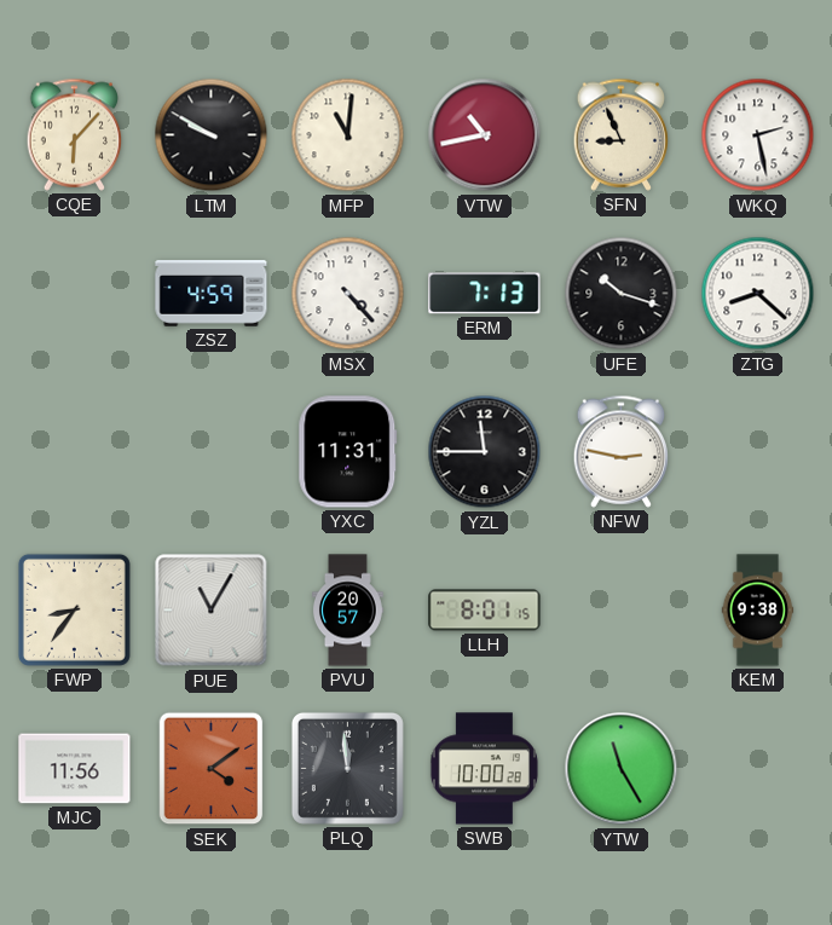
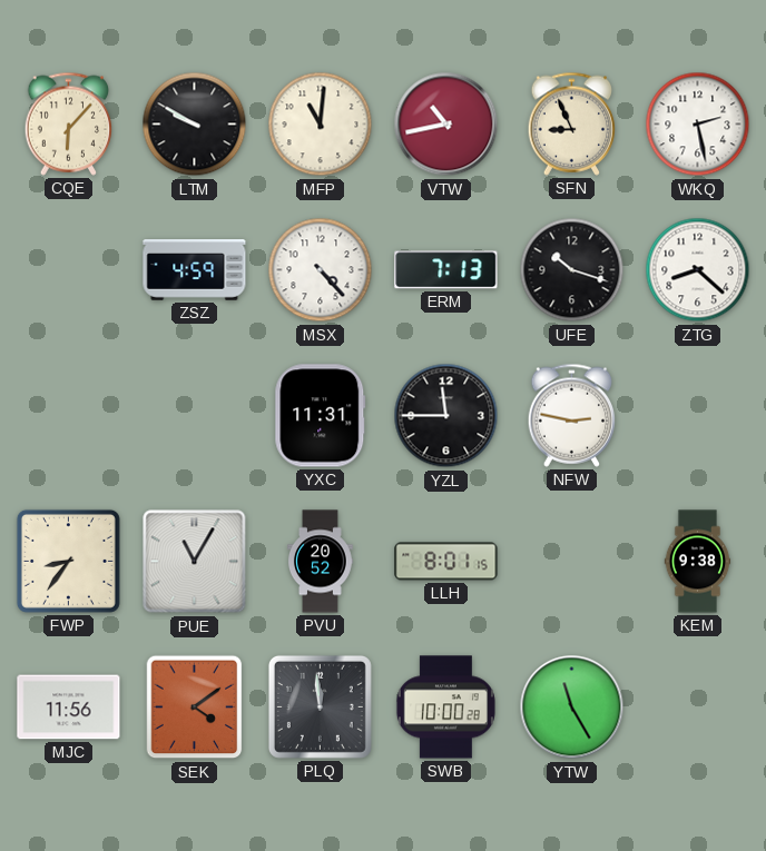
PVU: 20:57 -> 20:52
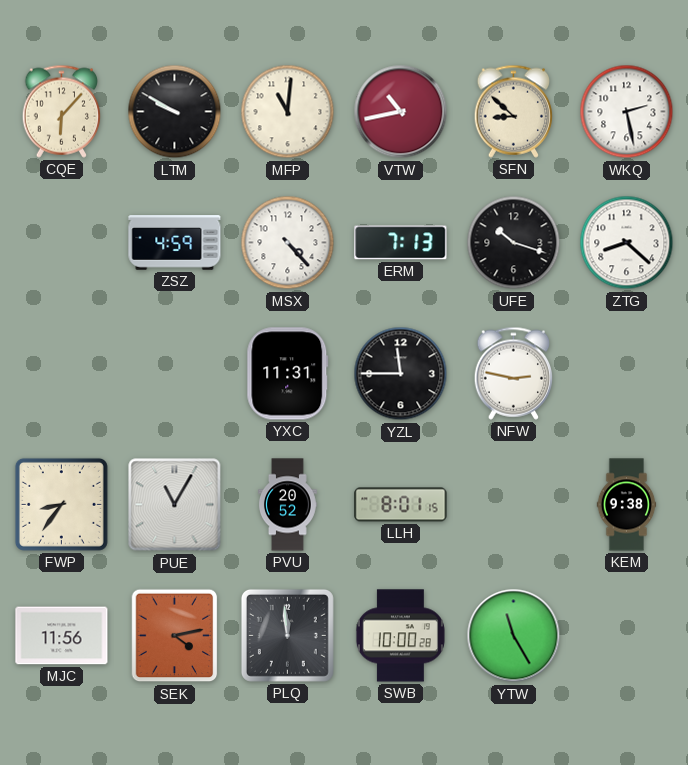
SFN: 8:56 -> 8:52
SEK: 4:09 -> 4:13
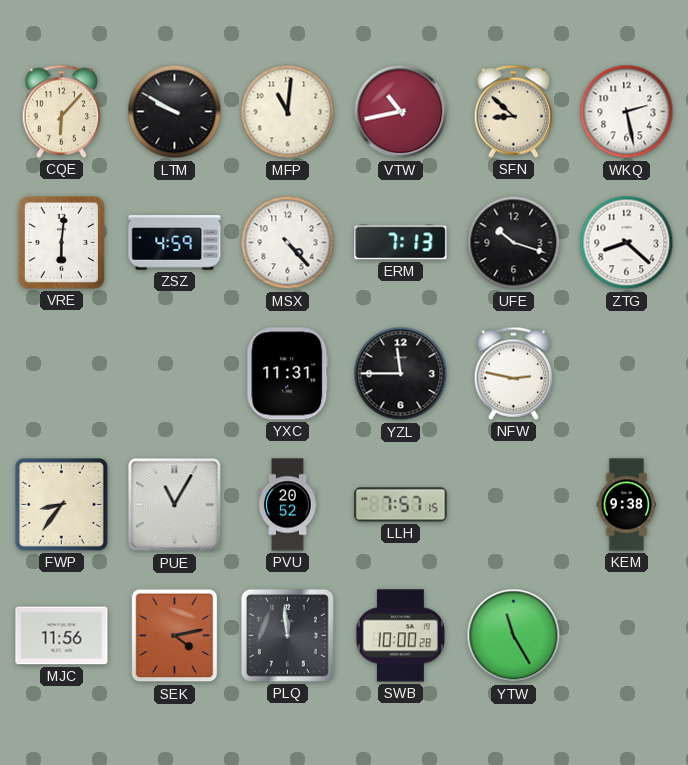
VRE: none -> 6:01
LLH: 8:01 -> 7:57
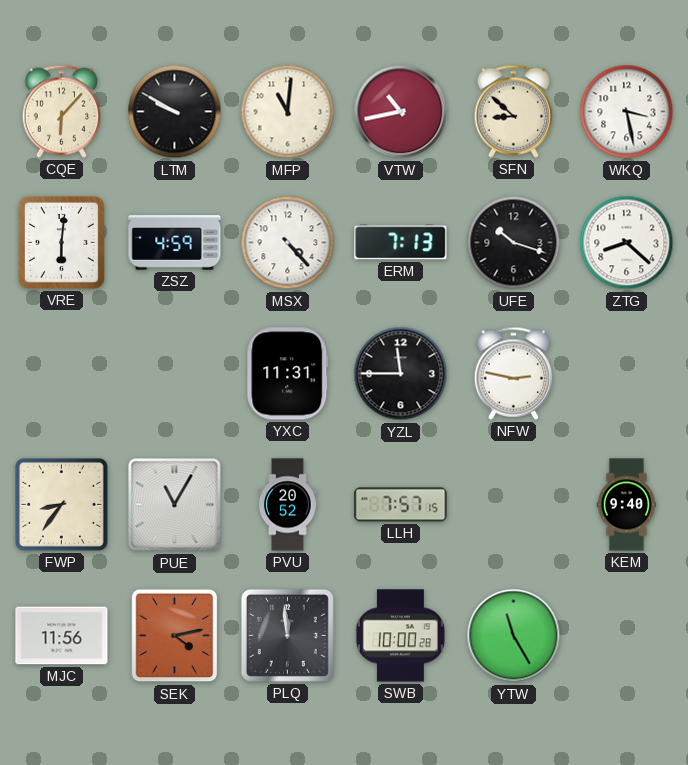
WKQ: 2:28 -> 3:28
KEM: 9:38 -> 9:40
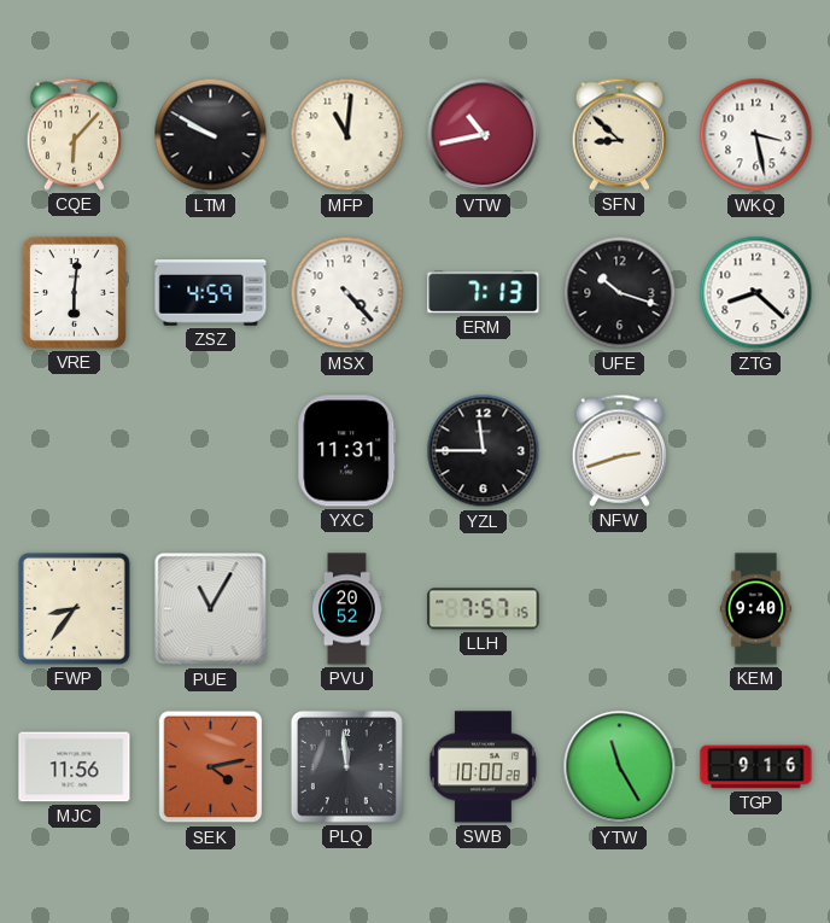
NFW: 2:47 -> 2:42
TGP: none -> 9:16
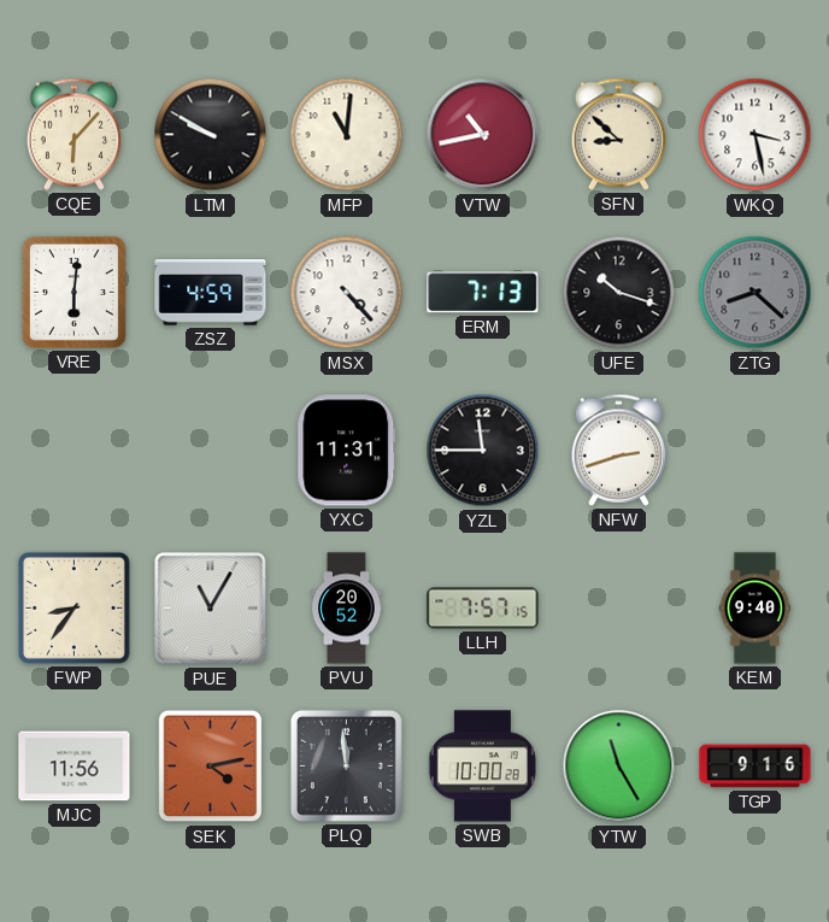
ZTG dial: white -> grey
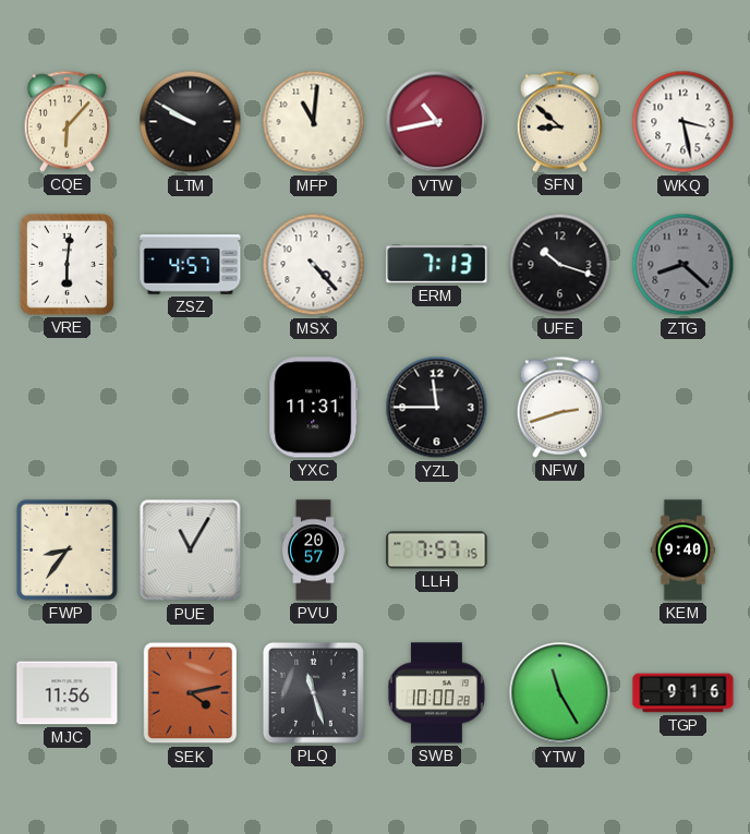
ZSZ: 4:59 -> 4:57
PVU: 20:52 -> 20:57
PLQ: 11:59 -> 11:27
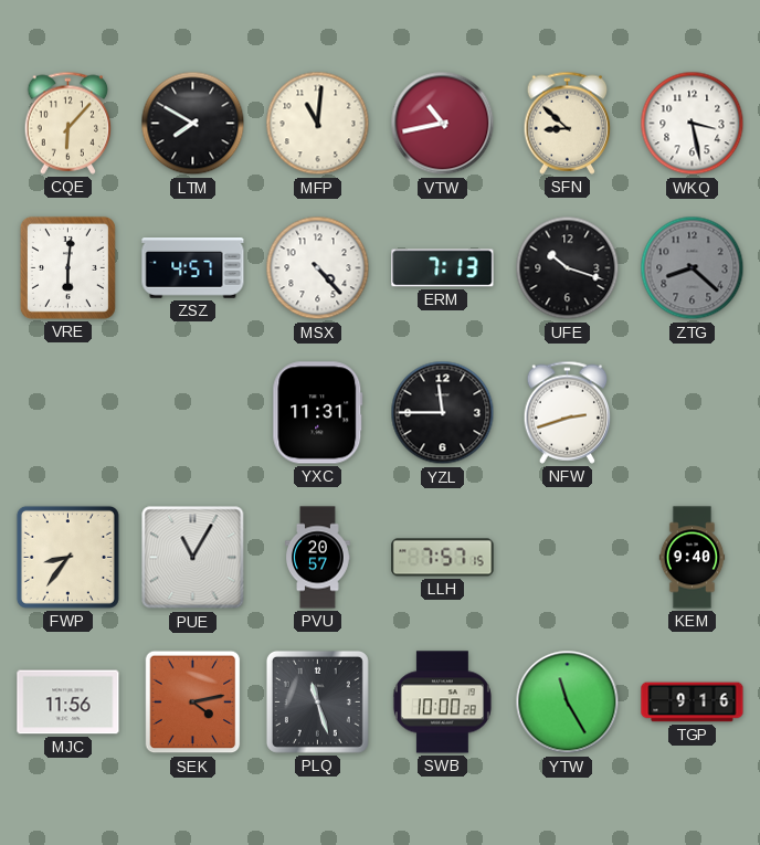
LTM: 9:50 -> 7:50
